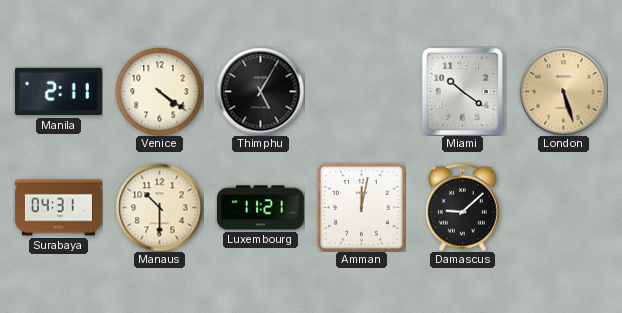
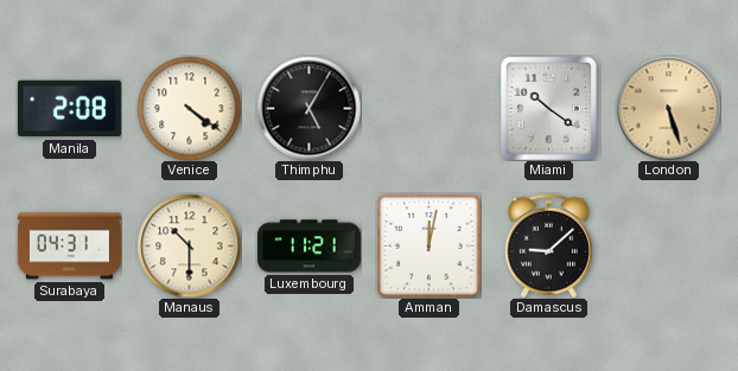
Manila: 2:11 -> 2:08
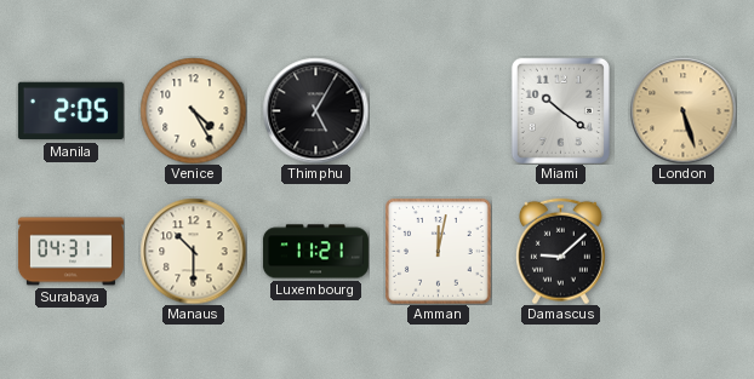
Manila: 2:08 -> 2:05
Venice: 4:21 -> 4:25
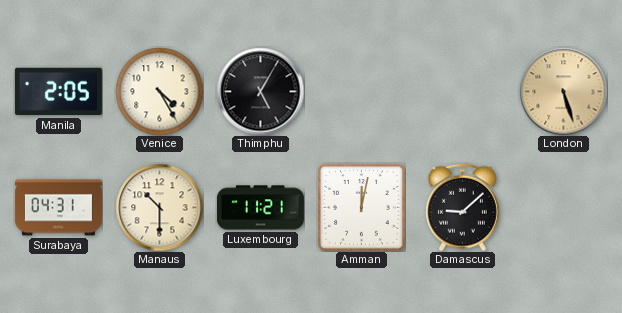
Miami: 10:21 -> none
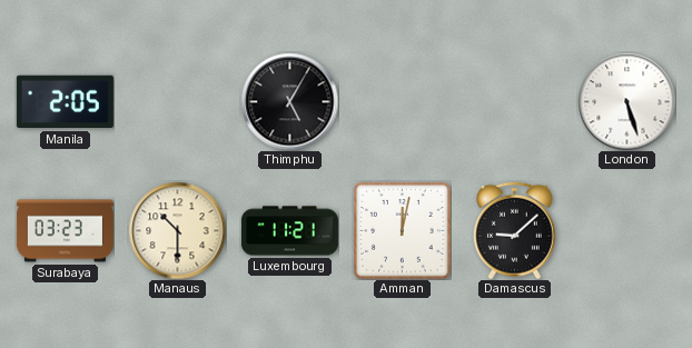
Venice: 4:25 -> none
London dial: champagne -> white
Surabaya: 04:31 -> 03:23
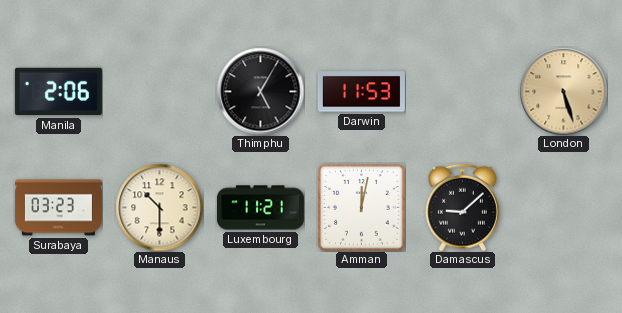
Manila: 2:05 -> 2:06
Darwin: none -> 11:53
London dial: white -> champagne
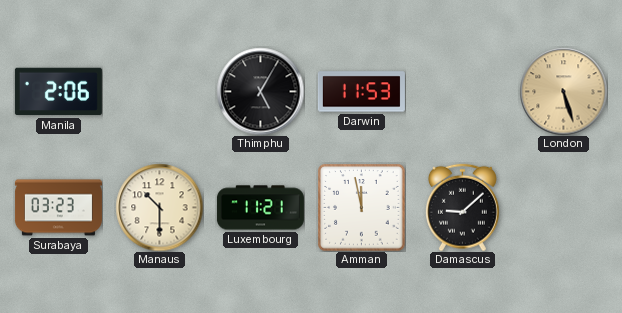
Amman: 12:02 -> 11:58
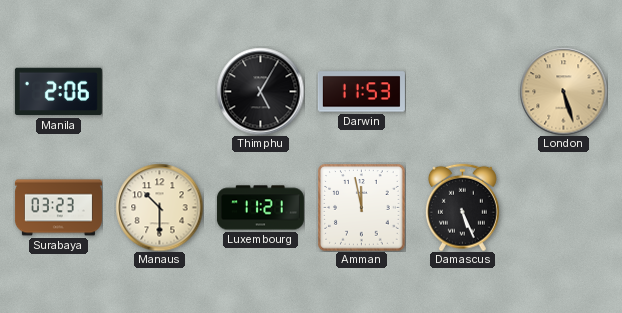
Damascus: 9:08 -> 5:26
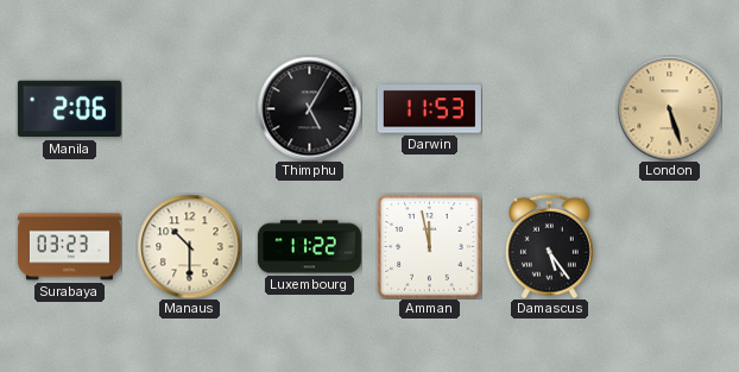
Luxembourg: 11:21 -> 11:22
Damascus: 5:26 -> 5:24
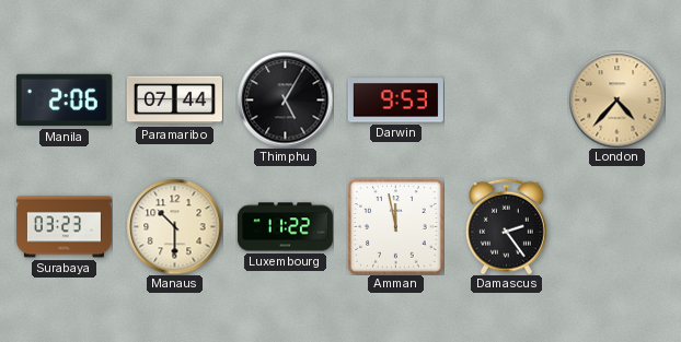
Paramaribo: none -> 07:44
Darwin: 11:53 -> 9:53
London: 5:27 -> 4:37
Damascus: 5:24 -> 2:24
